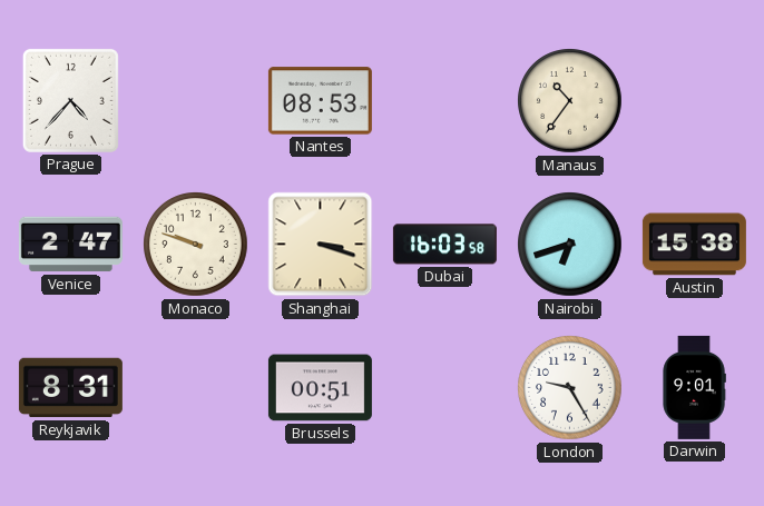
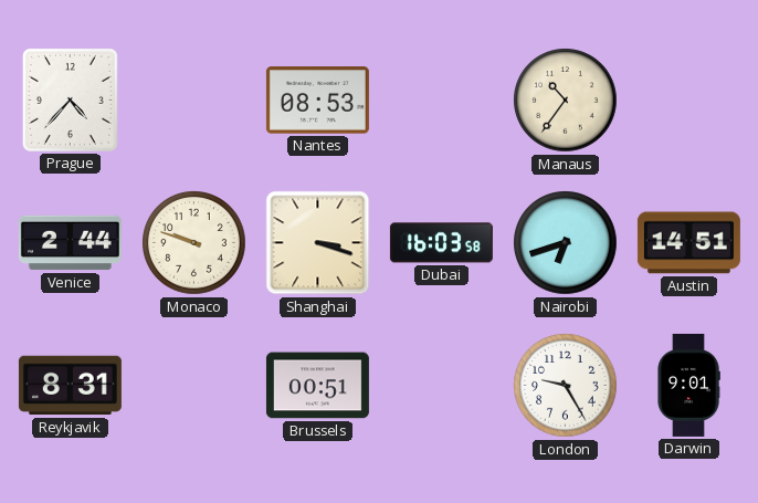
Venice: 2:47 -> 2:44
Austin: 15:38 -> 14:51
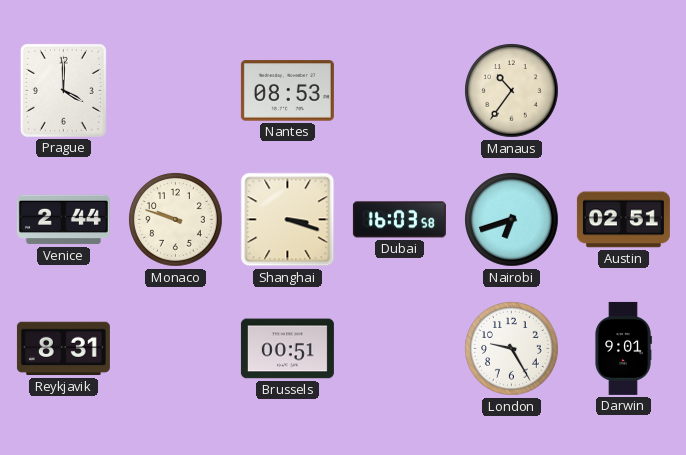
Prague: 4:37 -> 4:00
Austin: 14:51 -> 02:51
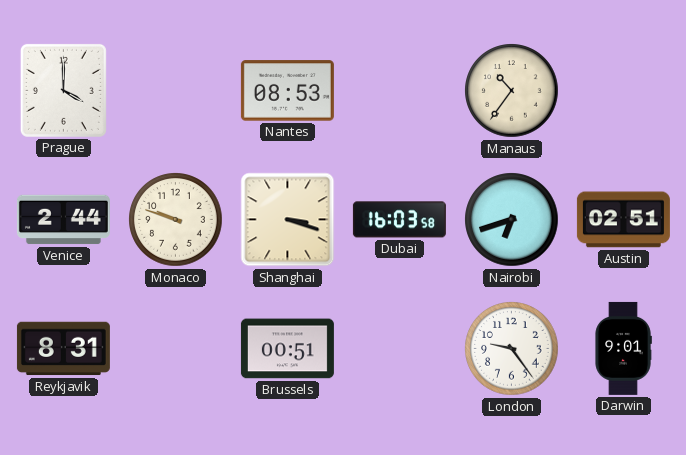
London: 9:25 -> 9:24
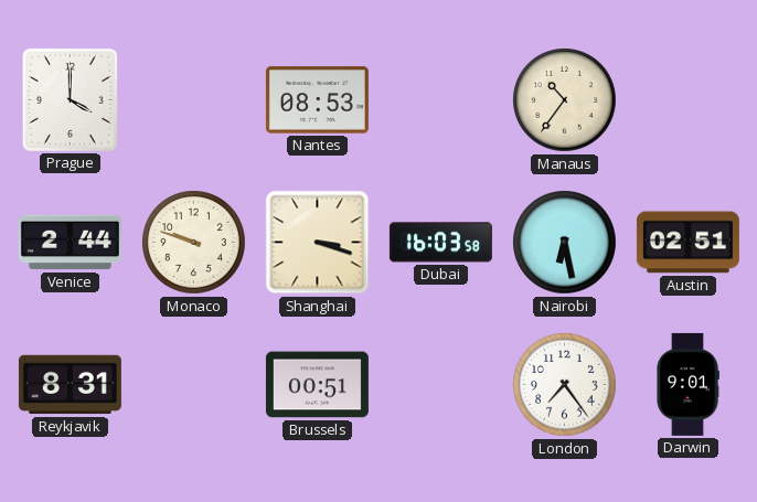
Nairobi: 6:42 -> 6:28
London: 9:24 -> 7:24
